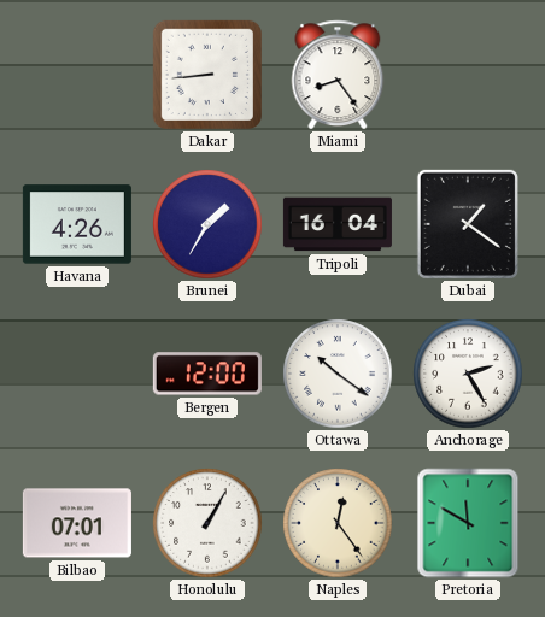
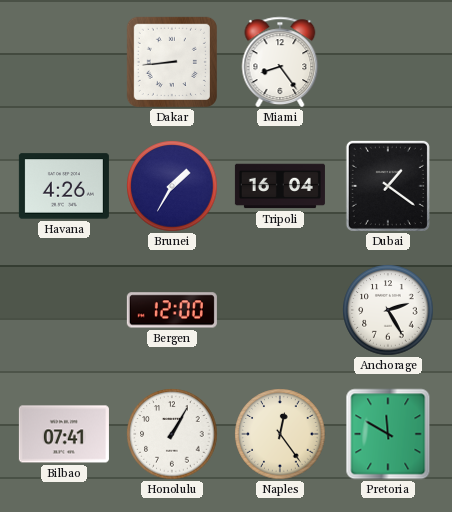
Ottawa: 10:21 -> none
Bilbao: 07:01 -> 07:41
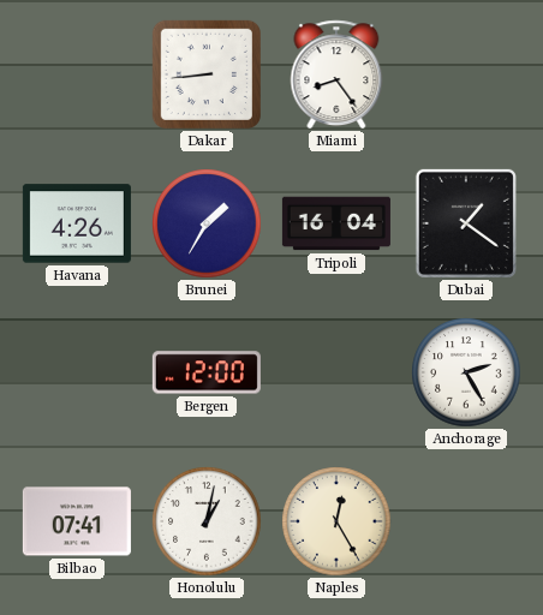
Honolulu: 1:05 -> 1:02
Naples: 12:24 -> 12:25
Pretoria: 11:50 -> none
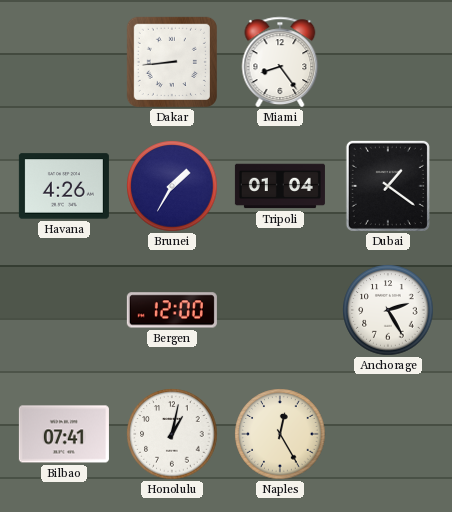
Tripoli: 16:04 -> 01:04
